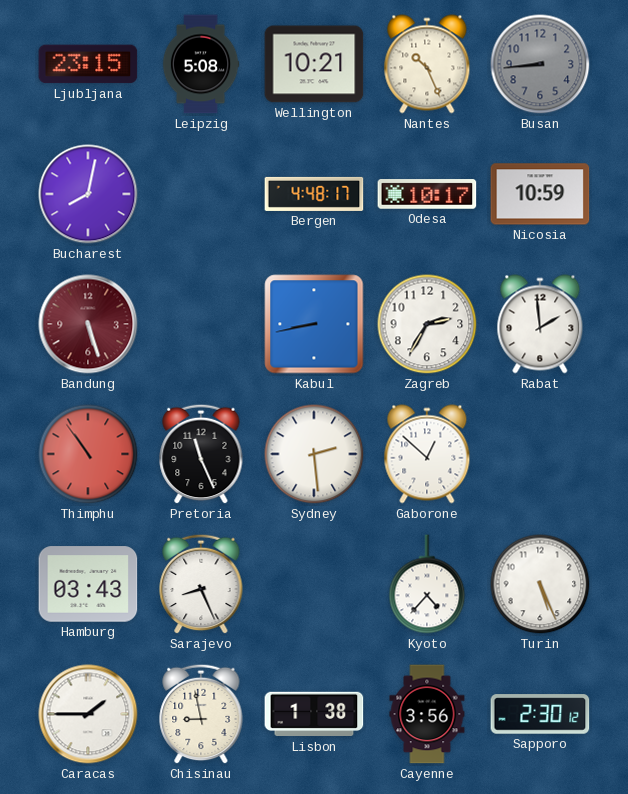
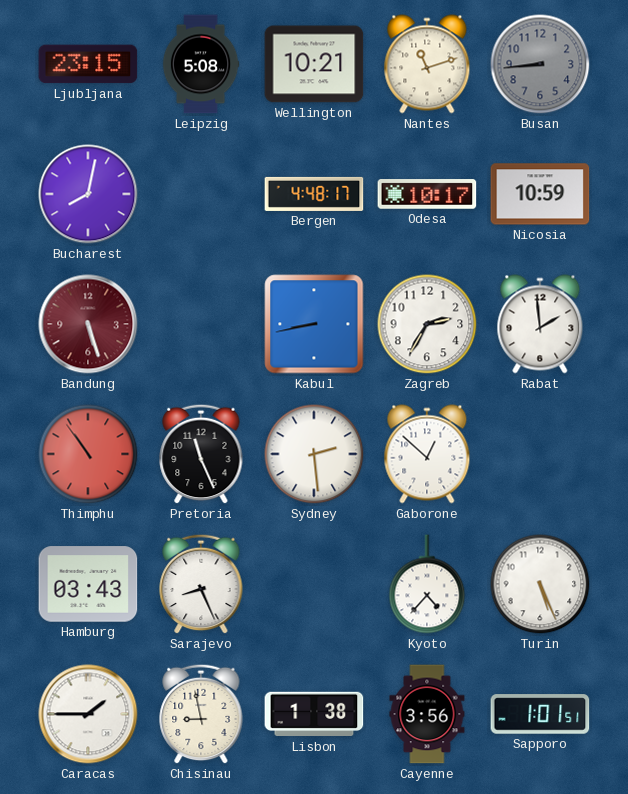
Nantes: 10:26 -> 11:12
Sapporo: 2:30 -> 1:01
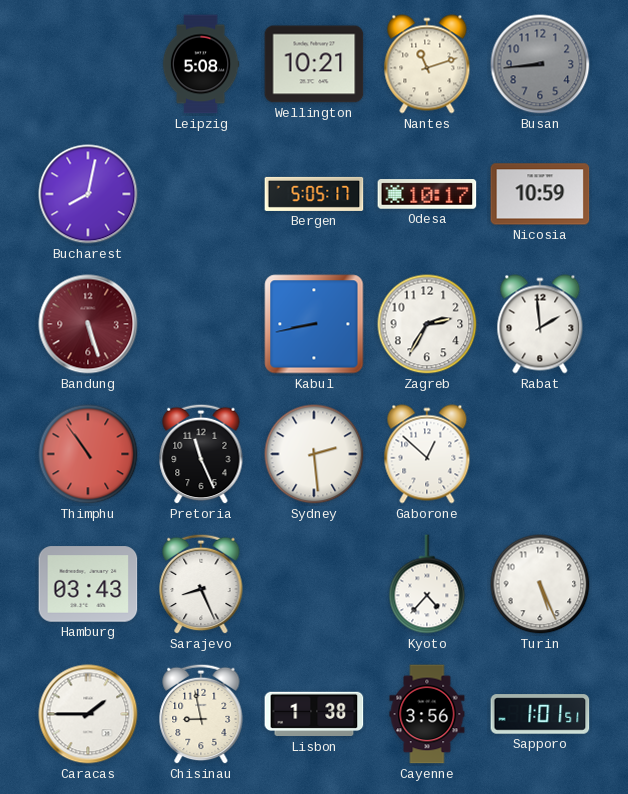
Ljubljana: 23:15 -> none
Bergen: 4:48 -> 5:05
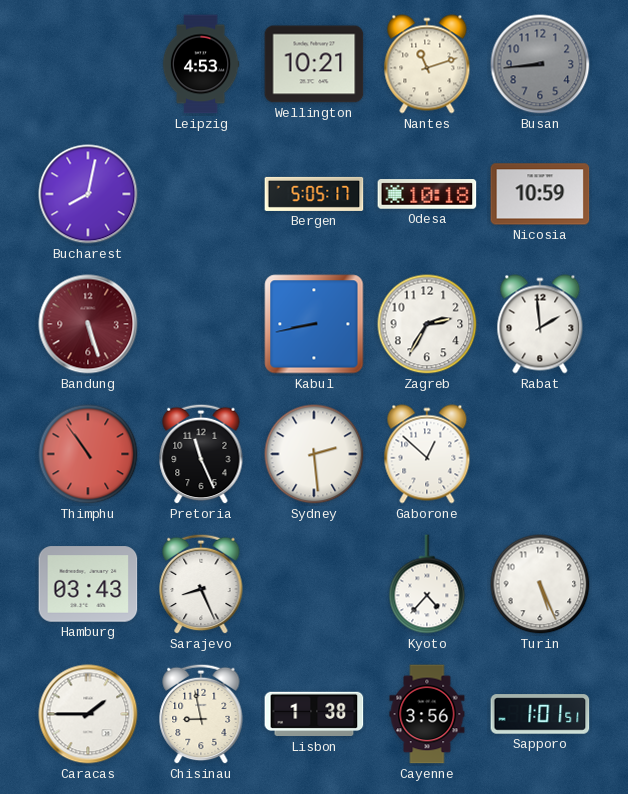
Leipzig: 5:08 -> 4:53
Odesa: 10:17 -> 10:18
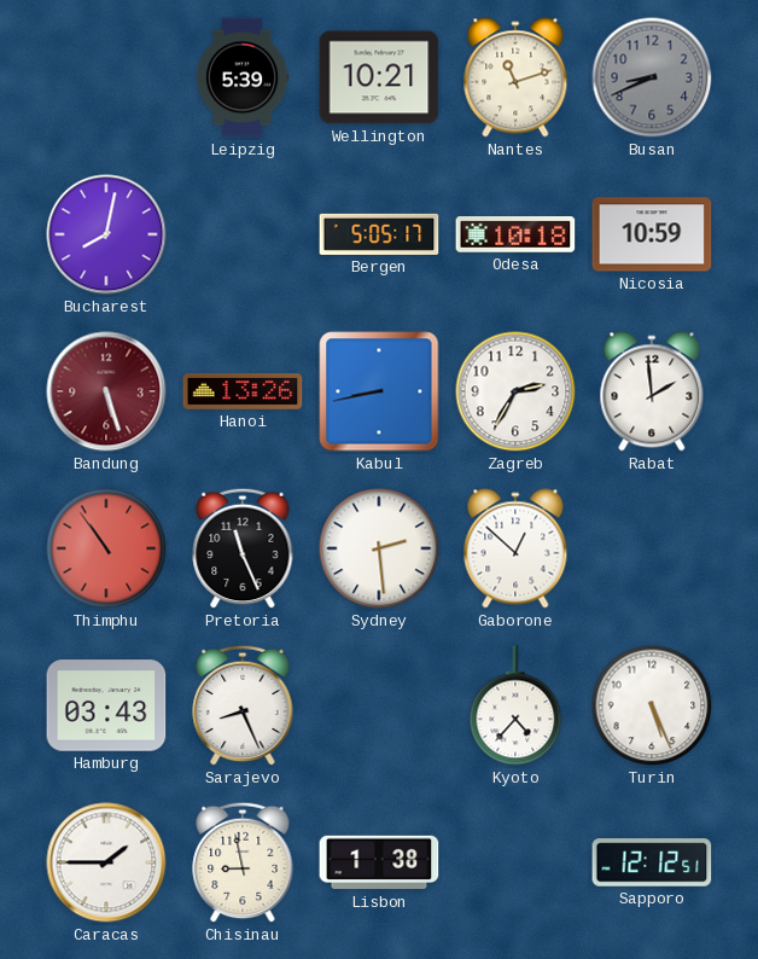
Leipzig: 4:53 -> 5:39
Busan: 8:44 -> 8:41
Hanoi: none -> 13:26
Cayenne: 3:56 -> none
Sapporo: 1:01 -> 12:12
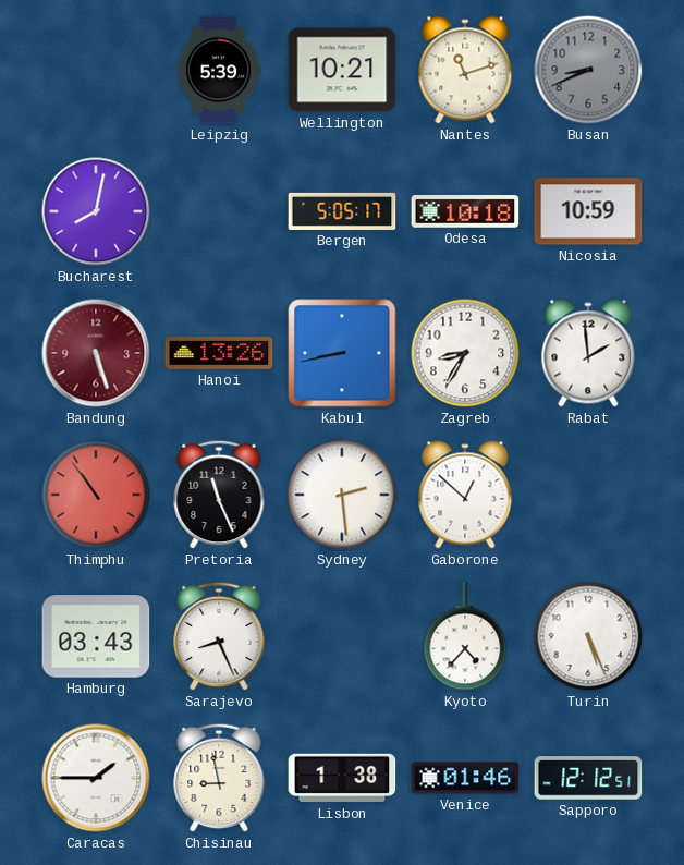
Zagreb: 2:35 -> 8:35
Venice: none -> 01:46
